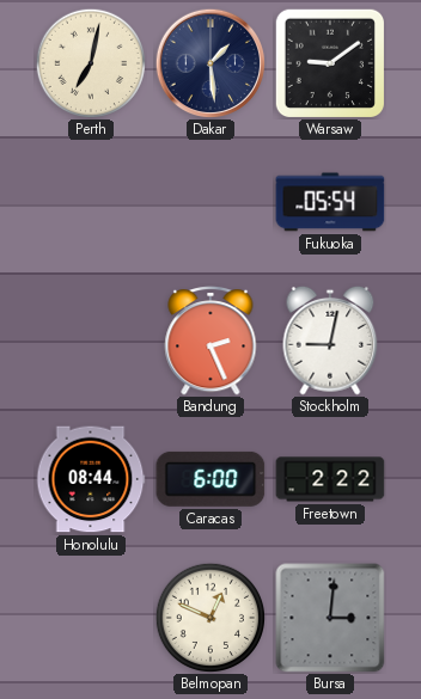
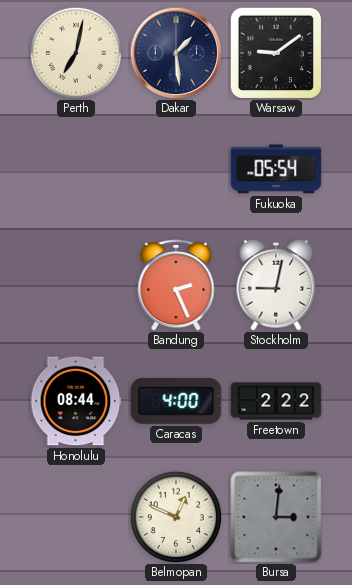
Caracas: 6:00 -> 4:00
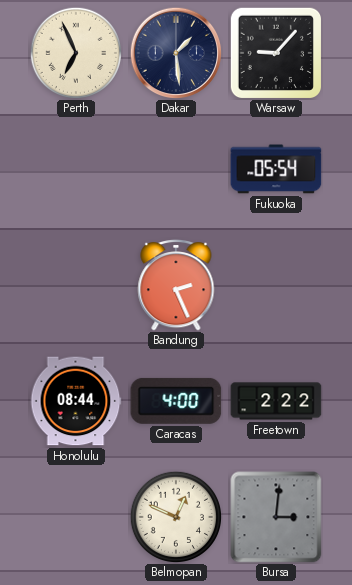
Perth: 7:02 -> 6:56
Warsaw: 9:09 -> 9:07
Stockholm: 9:02 -> none
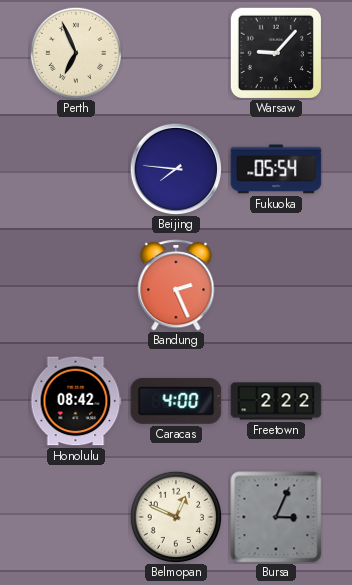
Dakar: 1:29 -> none
Beijing: none -> 7:46
Honolulu: 08:44 -> 08:42
Bursa: 3:01 -> 3:04
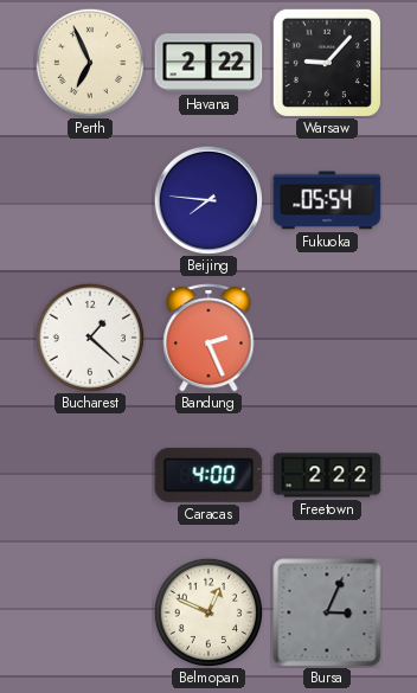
Havana: none -> 2:22
Bucharest: none -> 1:22
Honolulu: 08:42 -> none
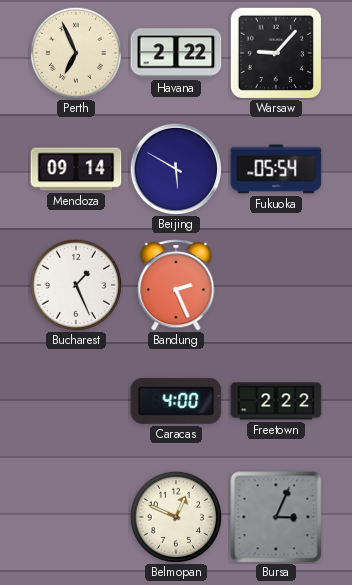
Mendoza: none -> 09:14
Beijing: 7:46 -> 5:50
Bucharest: 1:22 -> 1:26
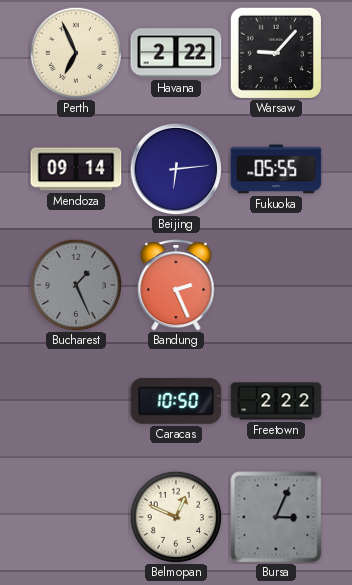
Beijing: 5:50 -> 6:14
Fukuoka: 05:54 -> 05:55
Bucharest dial: white -> grey
Caracas: 4:00 -> 10:50
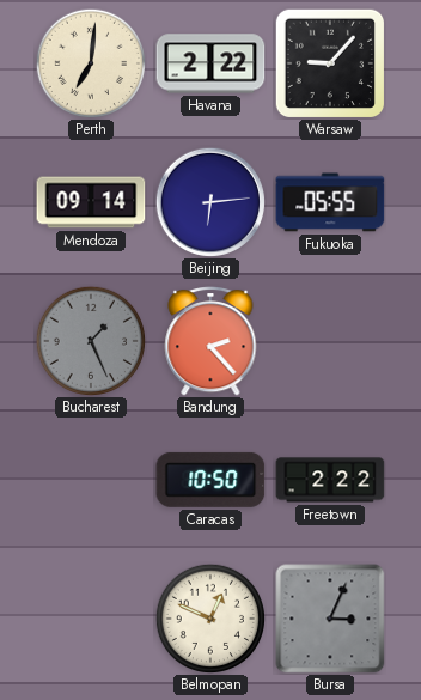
Perth: 6:56 -> 7:01
Bandung: 2:26 -> 2:23
